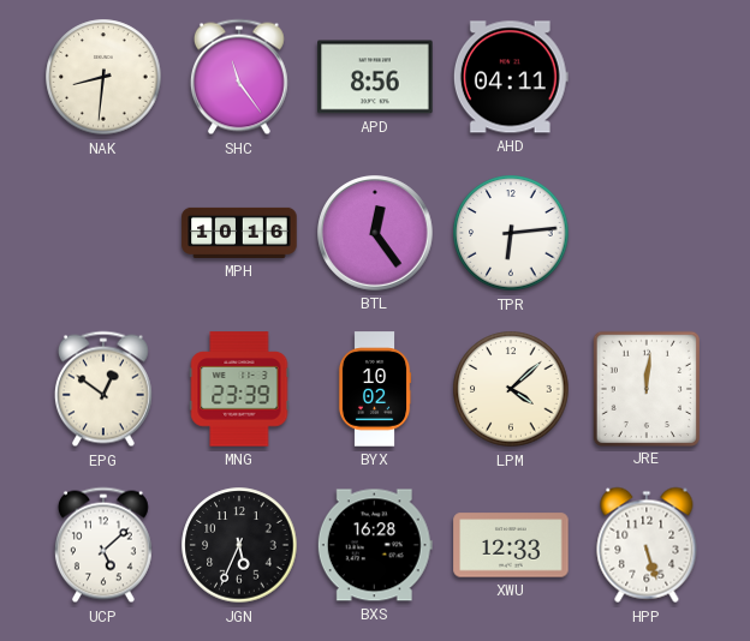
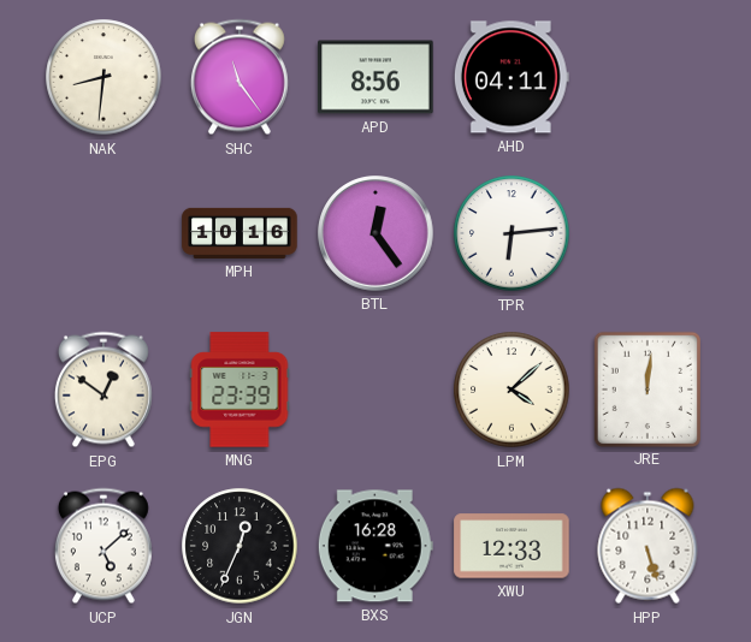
BYX: 10:02 -> none
JGN: 5:34 -> 12:34
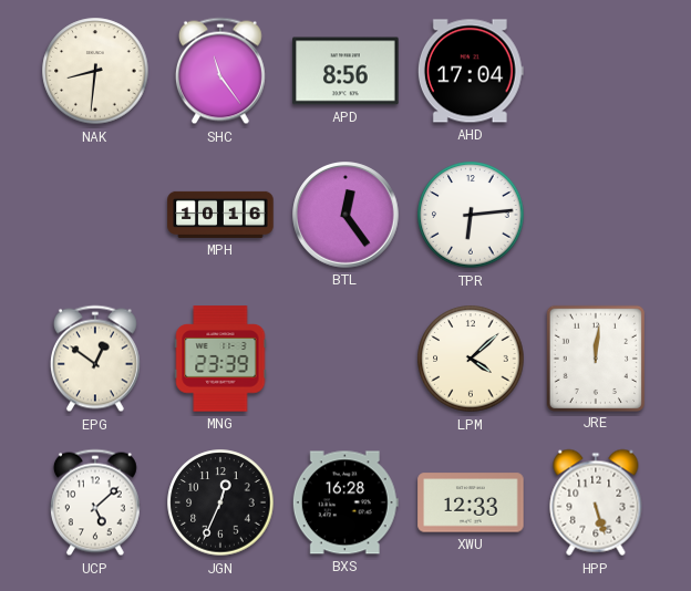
AHD: 04:11 -> 17:04
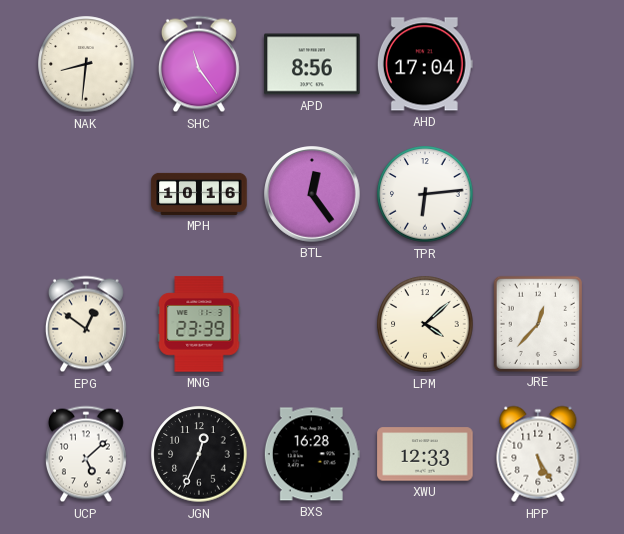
JRE: 12:01 -> 12:37
HPP: 5:27 -> 5:25
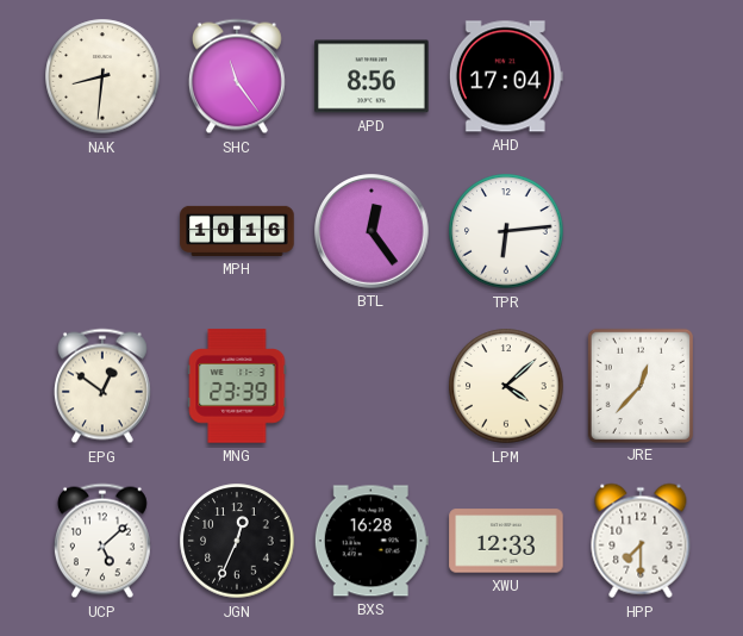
HPP: 5:25 -> 7:30
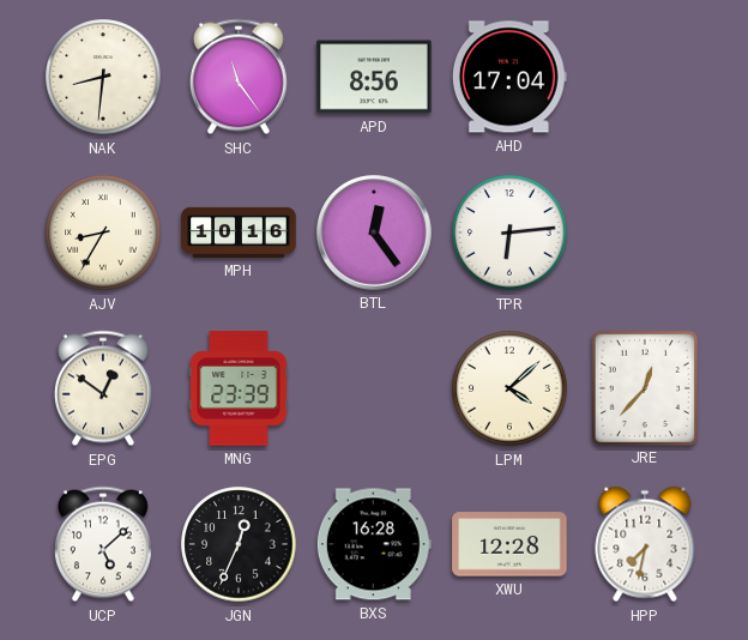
AJV: none -> 8:35
XWU: 12:33 -> 12:28
HPP: 7:30 -> 7:32
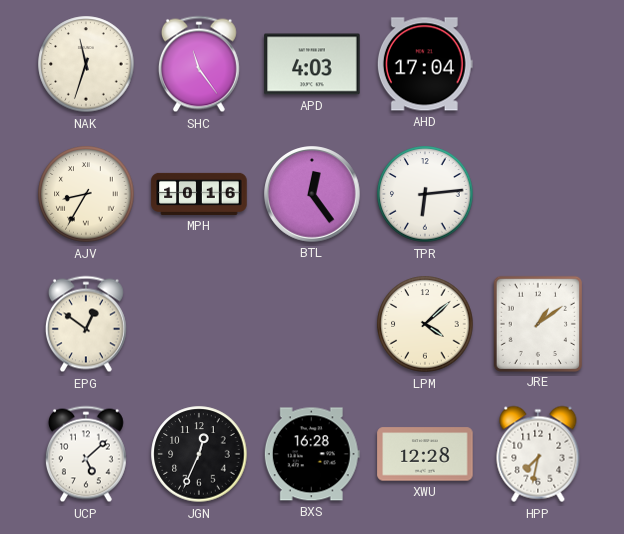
NAK: 8:31 -> 11:33
APD: 8:56 -> 4:03
MNG: 23:39 -> none
JRE: 12:37 -> 1:09
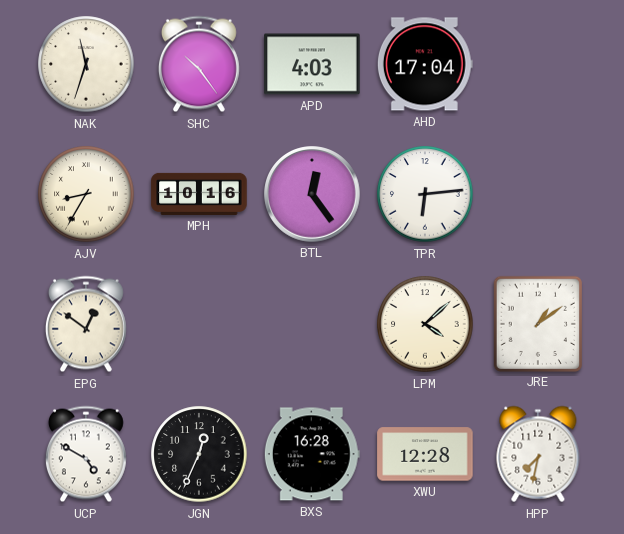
SHC: 11:24 -> 10:24
UCP: 5:08 -> 4:50
